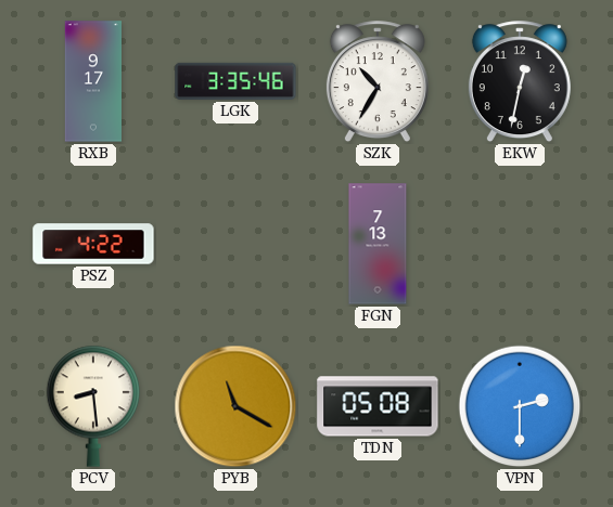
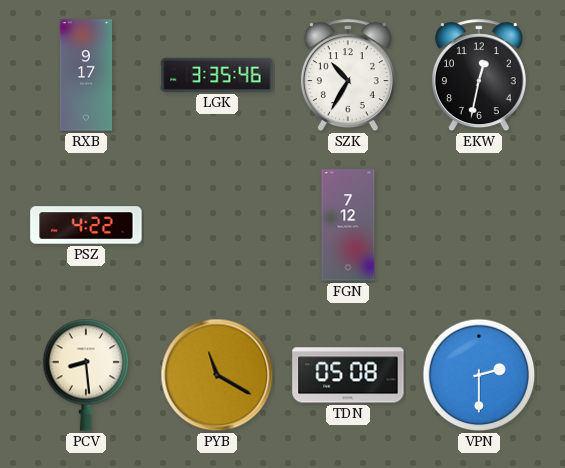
FGN: 7:13 -> 7:12
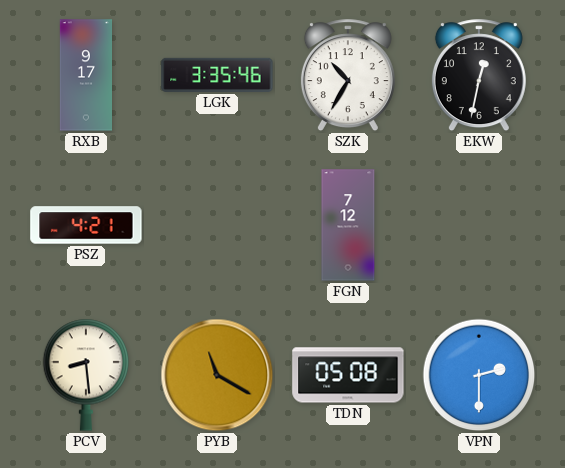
PSZ: 4:22 -> 4:21
